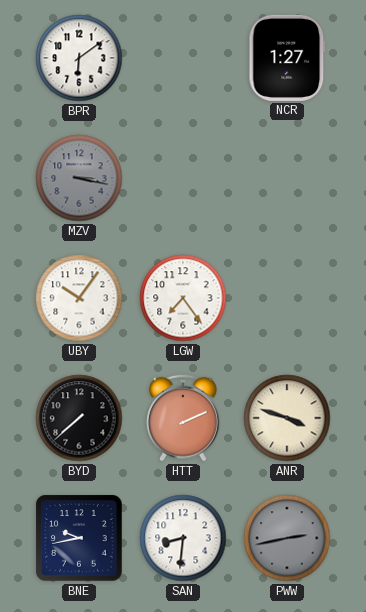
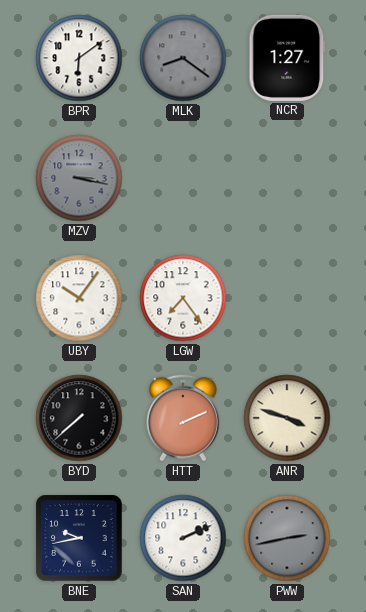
MLK: none -> 8:21
SAN: 8:31 -> 2:11
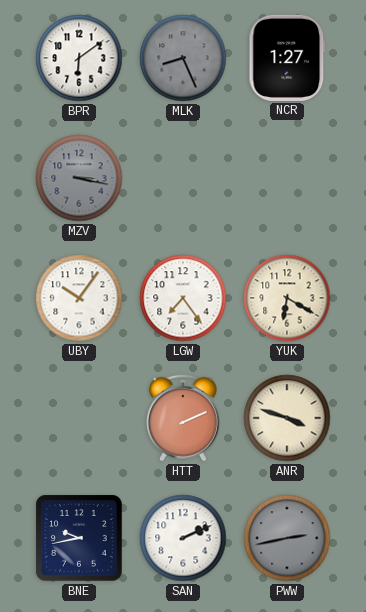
MLK: 8:21 -> 8:26
YUK: none -> 6:20
BYD: 7:38 -> none
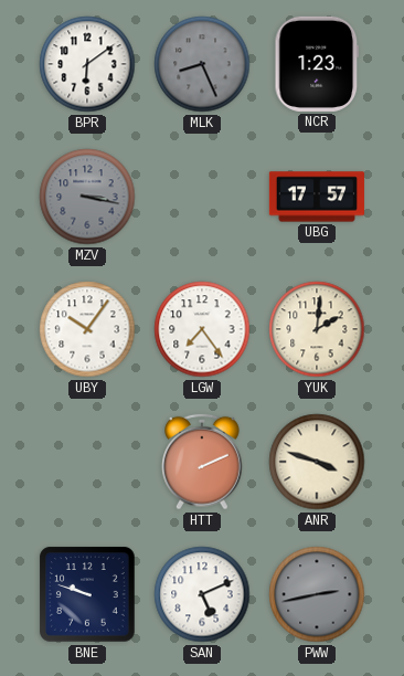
NCR: 1:27 -> 1:23
UBG: none -> 17:57
YUK: 6:20 -> 2:01
BNE: 9:43 -> 9:48
SAN: 2:11 -> 5:11
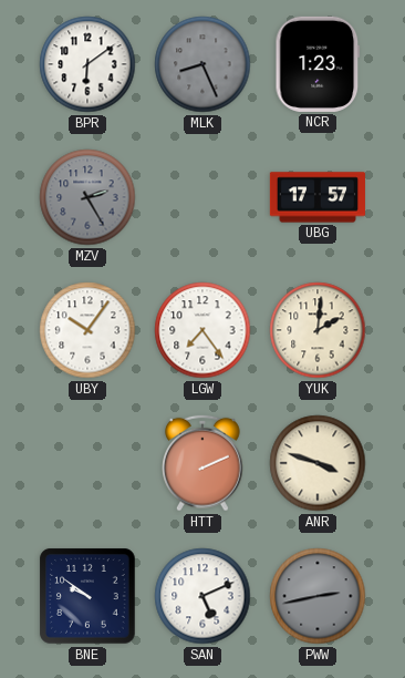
MZV: 3:17 -> 2:25
BNE: 9:48 -> 9:51
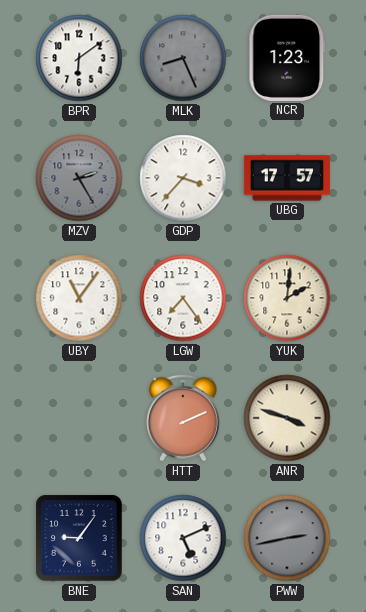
GDP: none -> 3:37
UBY: 10:06 -> 11:06
BNE: 9:51 -> 9:06
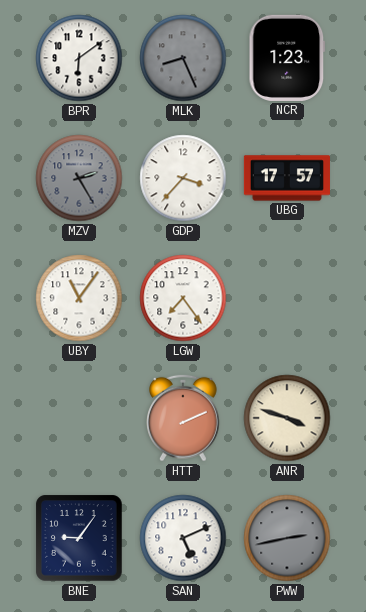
YUK: 2:01 -> none
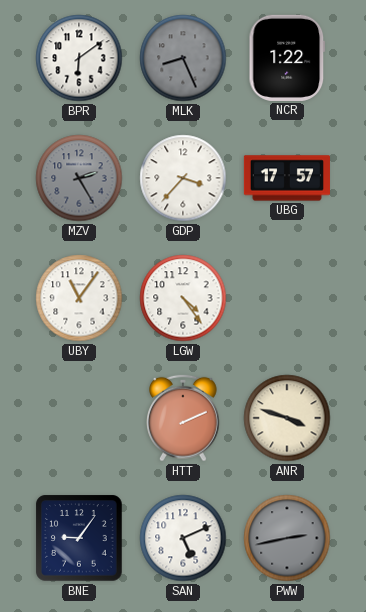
NCR: 1:23 -> 1:22
LGW: 7:24 -> 4:24
